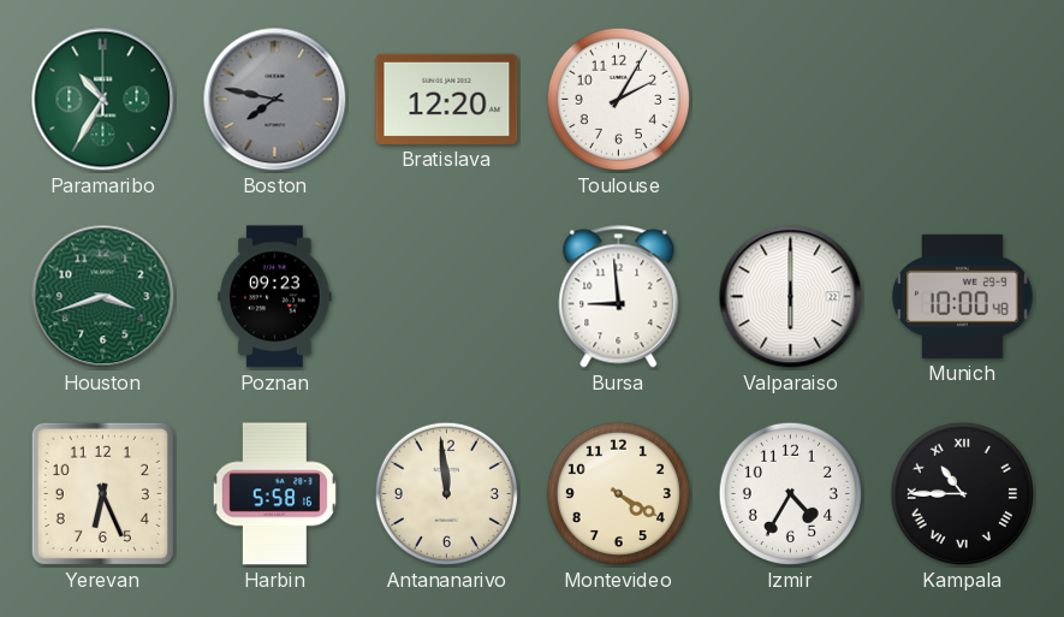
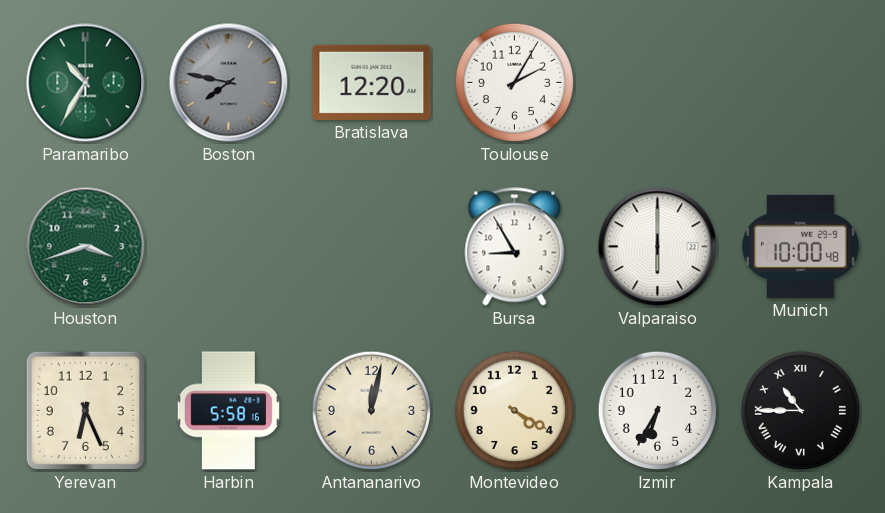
Poznan: 09:23 -> none
Bursa: 8:59 -> 8:55
Antananarivo: 11:59 -> 12:02
Izmir: 4:35 -> 6:35
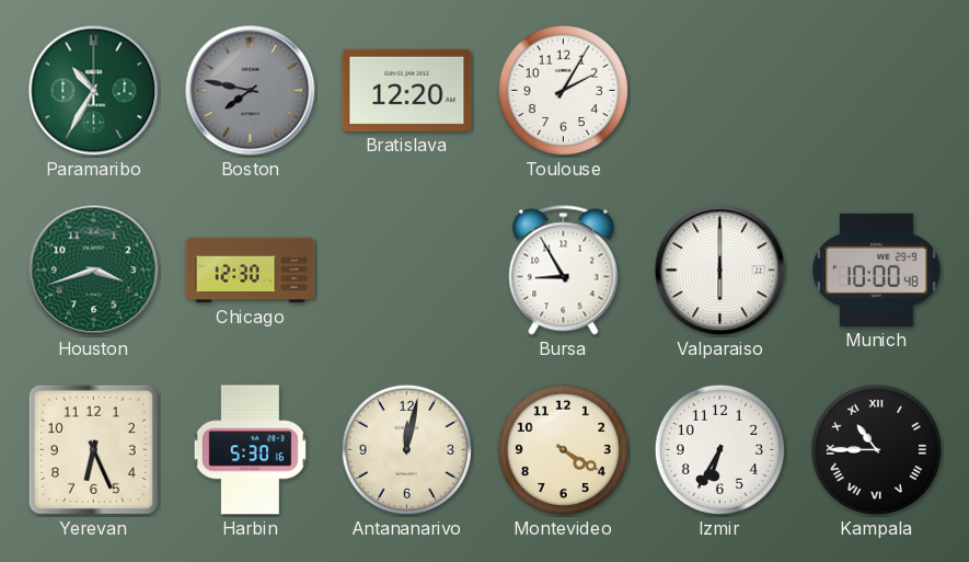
Chicago: none -> 12:30
Harbin: 5:58 -> 5:30
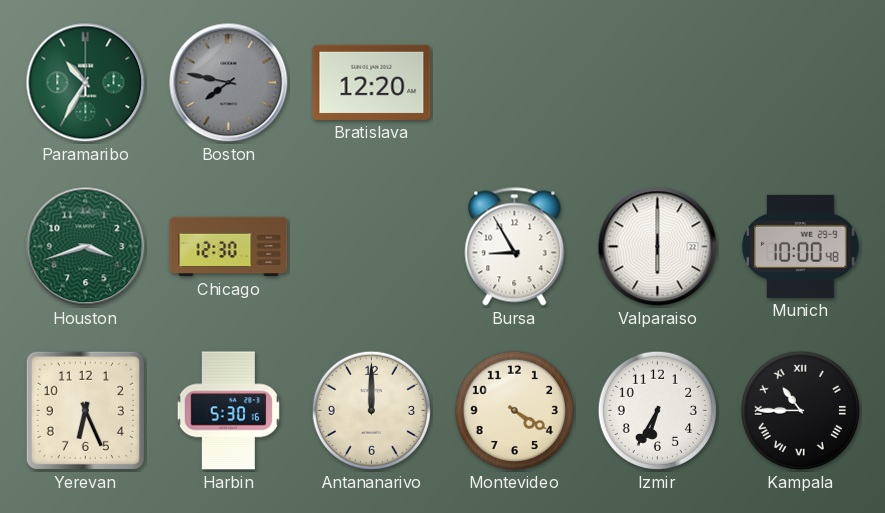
Toulouse: 2:05 -> none
Antananarivo: 12:02 -> 12:00
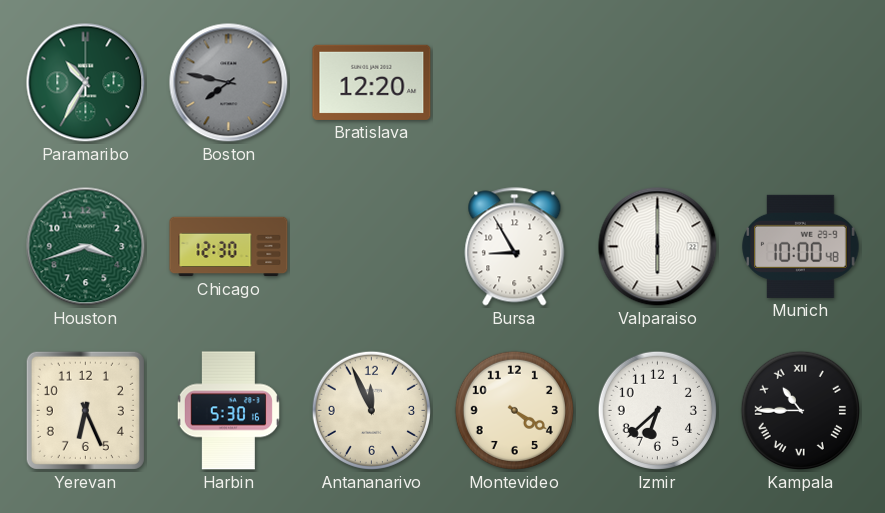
Antananarivo: 12:00 -> 11:56
Izmir: 6:35 -> 6:38
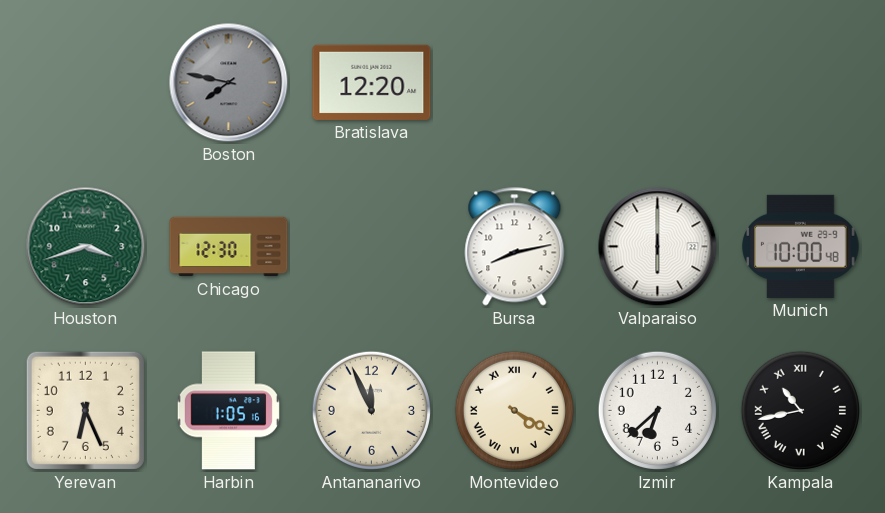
Paramaribo: 10:35 -> none
Bursa: 8:55 -> 8:13
Harbin: 5:30 -> 1:05
Montevideo numerals: Arabic -> Roman
Kampala: 10:45 -> 10:43
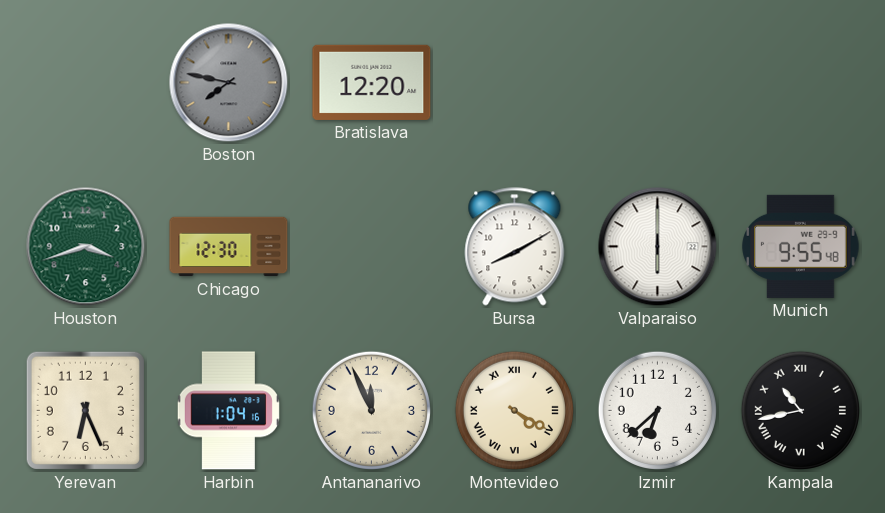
Bursa: 8:13 -> 8:10
Munich: 10:00 -> 9:55
Harbin: 1:05 -> 1:04
